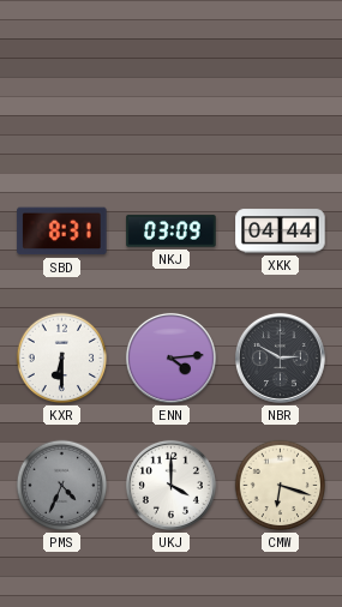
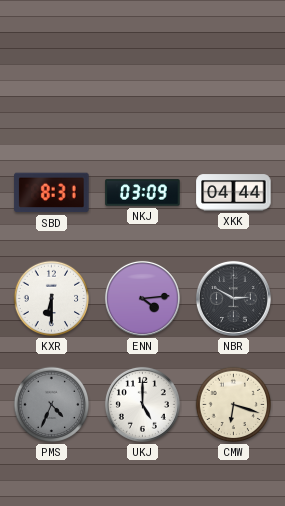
UKJ: 4:00 -> 5:00
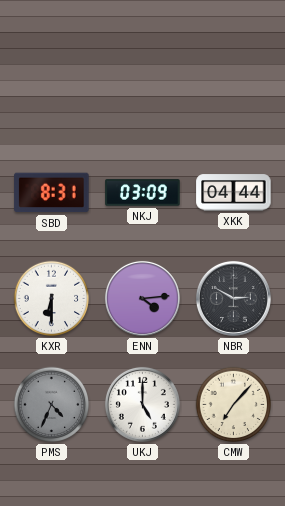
CMW: 6:18 -> 7:07
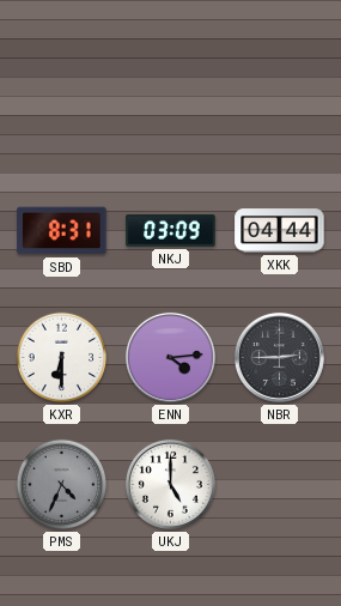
NBR: 2:50 -> 2:45
CMW: 7:07 -> none
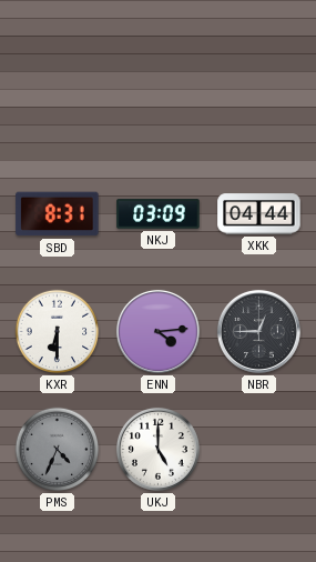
NBR: 2:45 -> 12:45
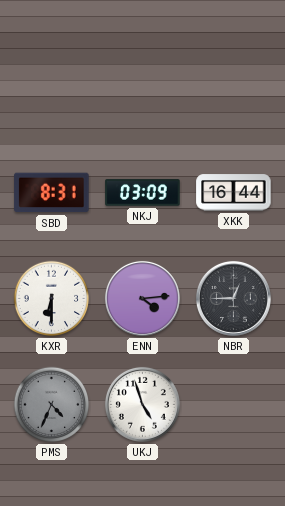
XKK: 04:44 -> 16:44
UKJ: 5:00 -> 4:57
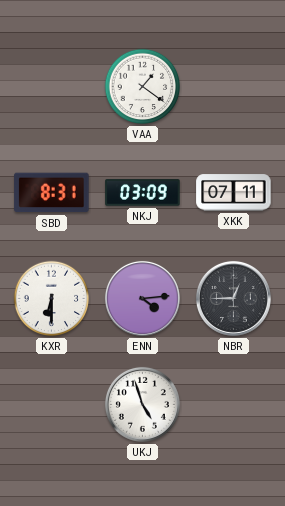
VAA: none -> 1:21
XKK: 16:44 -> 07:11
PMS: 4:34 -> none
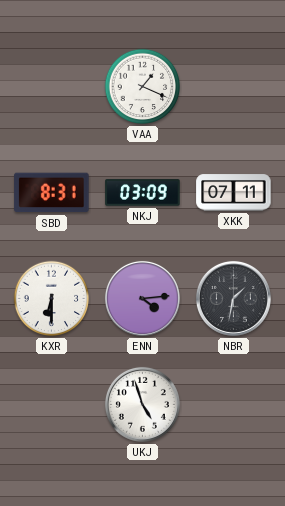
VAA: 1:21 -> 1:19
NBR: 12:45 -> 1:32
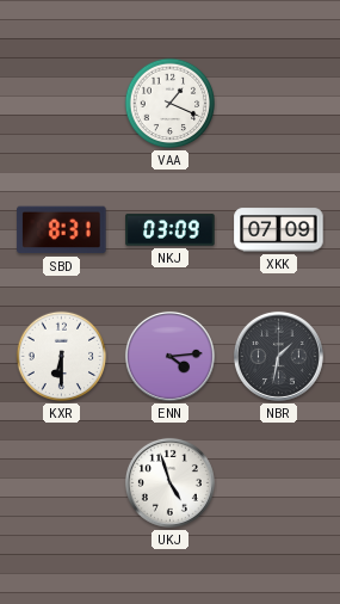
XKK: 07:11 -> 07:09
